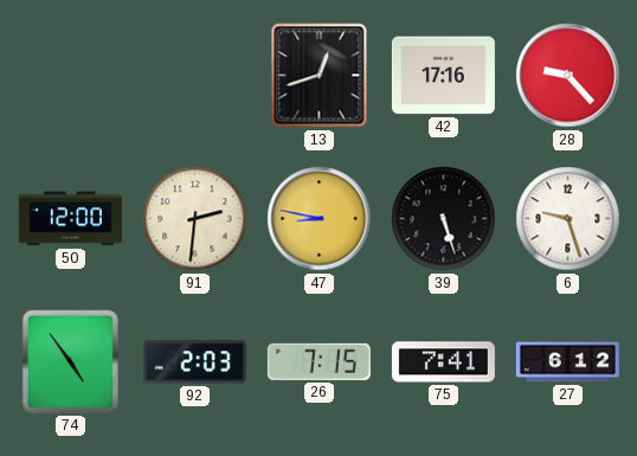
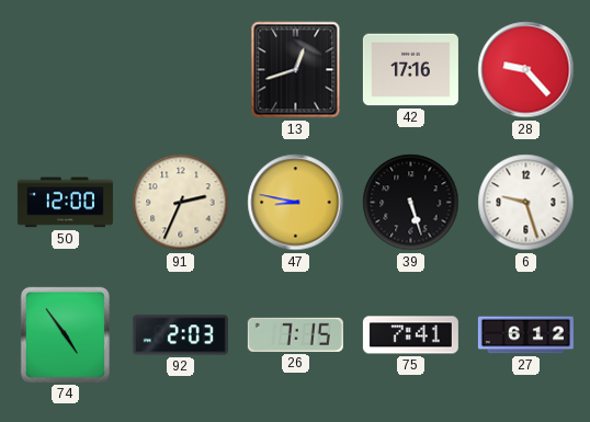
91: 2:31 -> 2:34
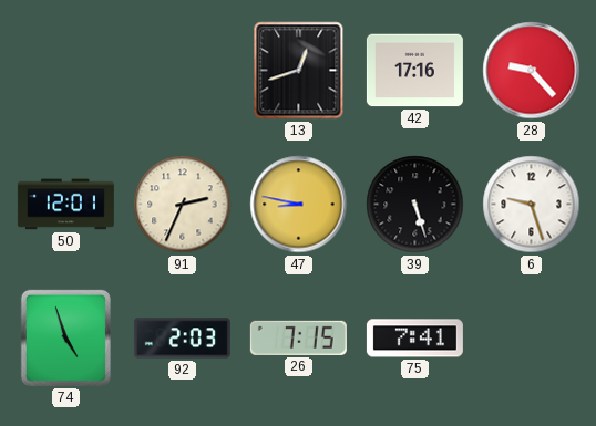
50: 12:00 -> 12:01
74: 4:54 -> 4:57
27: 6:12 -> none
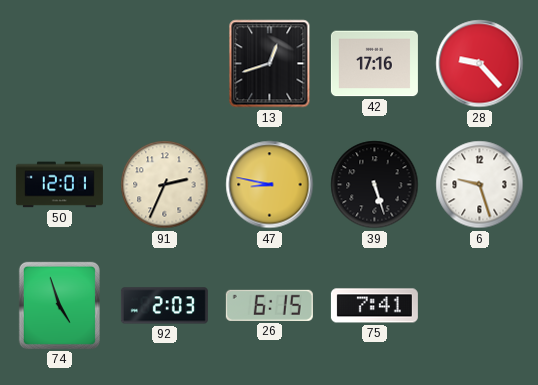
26: 7:15 -> 6:15
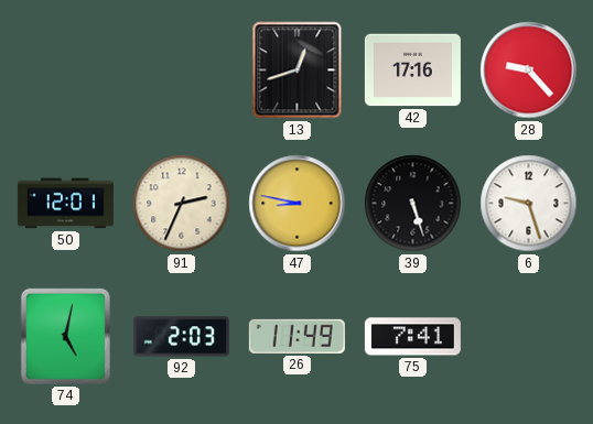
74: 4:57 -> 5:02
26: 6:15 -> 11:49
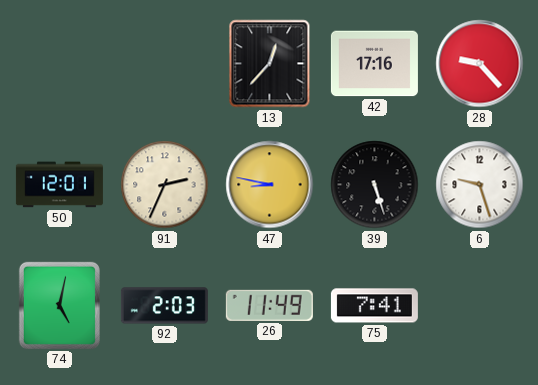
13: 12:42 -> 12:37
